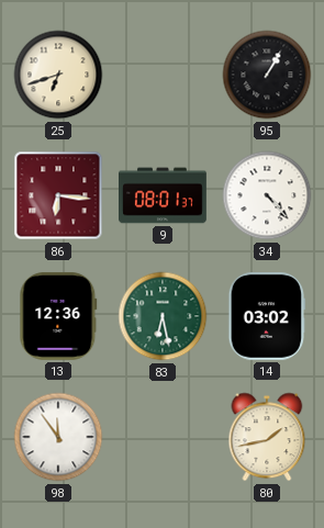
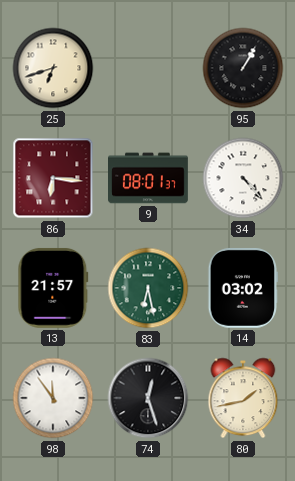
13: 12:36 -> 21:57
74: none -> 12:27
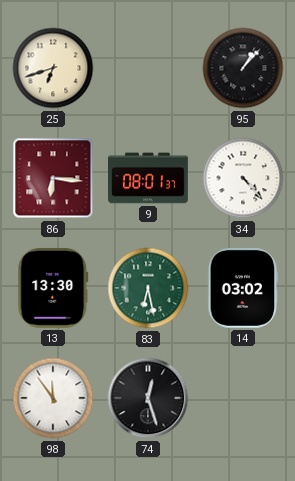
95: 1:05 -> 1:07
13: 21:57 -> 13:30
80: 1:43 -> none
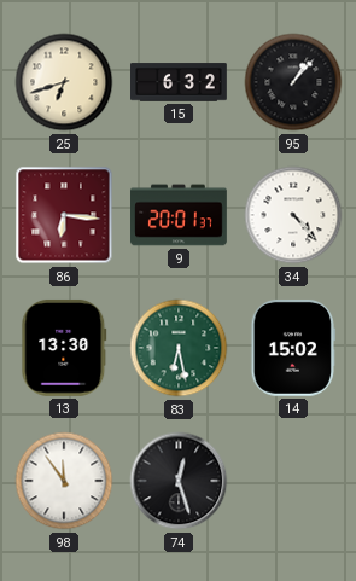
15: none -> 6:32
9: 08:01 -> 20:01
14: 03:02 -> 15:02
